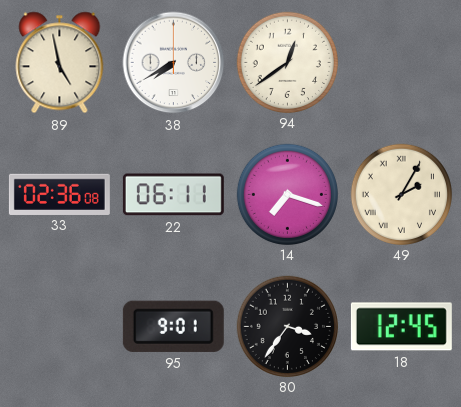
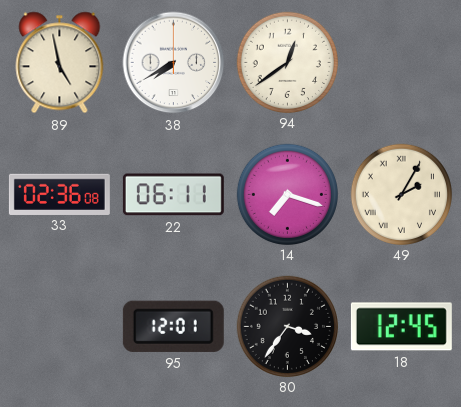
95: 9:01 -> 12:01
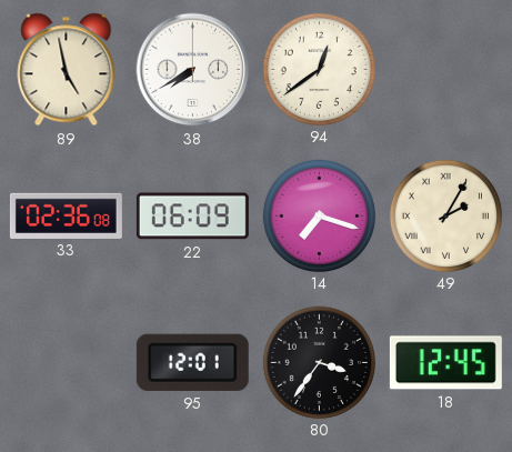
22: 06:11 -> 06:09
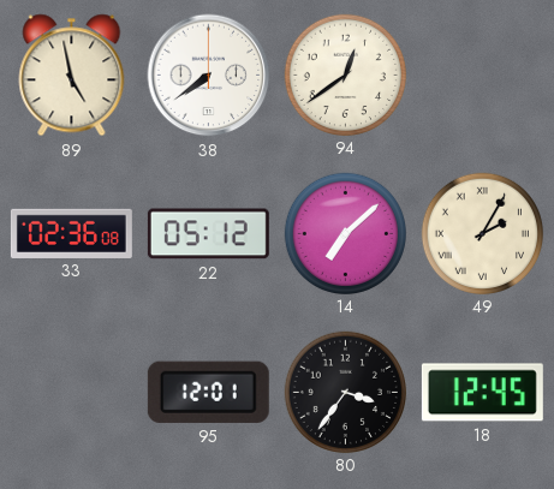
38: 7:40 -> 7:39
22: 06:09 -> 05:12
14: 7:18 -> 7:08
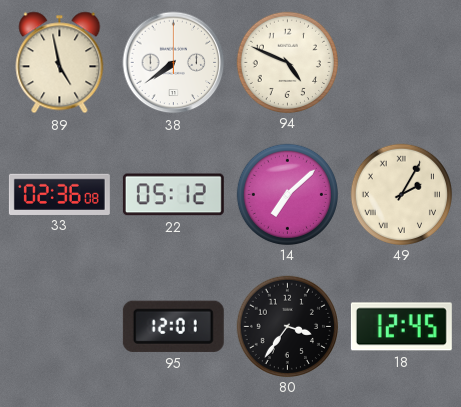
94: 12:39 -> 4:49
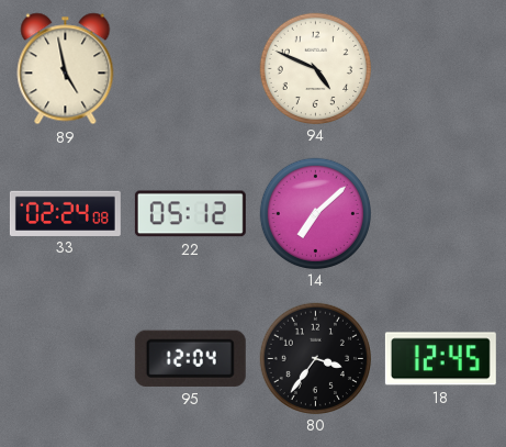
38: 7:39 -> none
33: 02:36 -> 02:24
49: 2:05 -> none
95: 12:01 -> 12:04
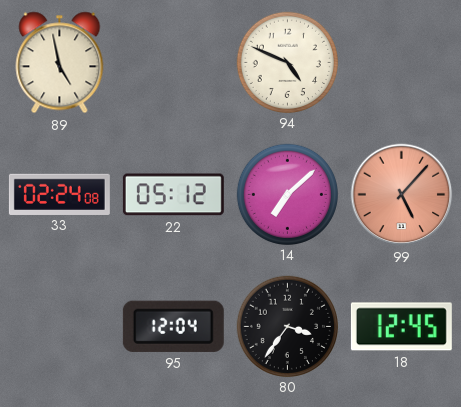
99: none -> 5:07
